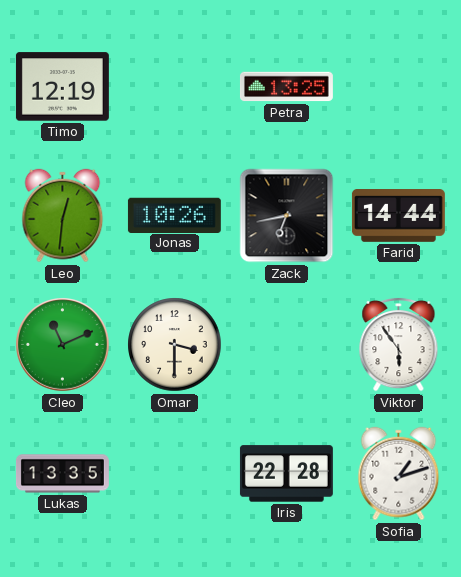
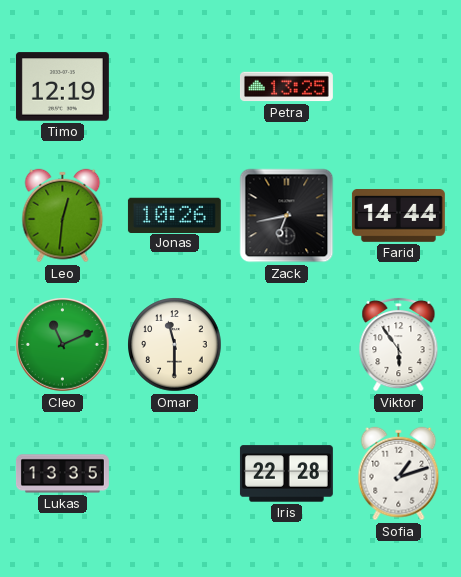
Omar: 3:30 -> 11:30
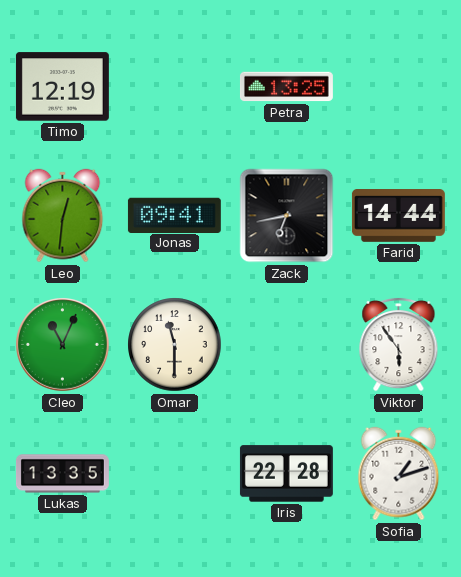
Jonas: 10:26 -> 09:41
Cleo: 11:11 -> 11:04
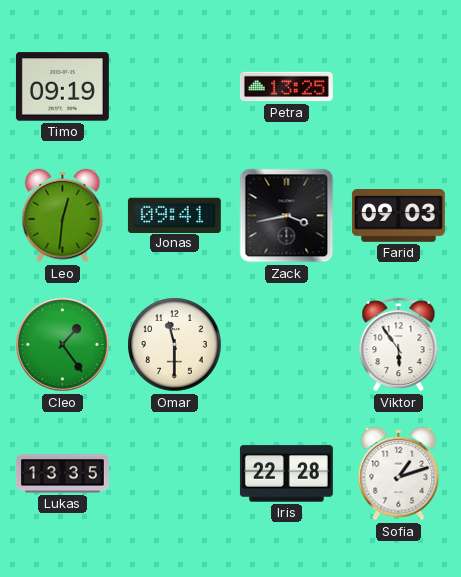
Timo: 12:19 -> 09:19
Zack: 6:43 -> 3:43
Farid: 14:44 -> 09:03
Cleo: 11:04 -> 1:24
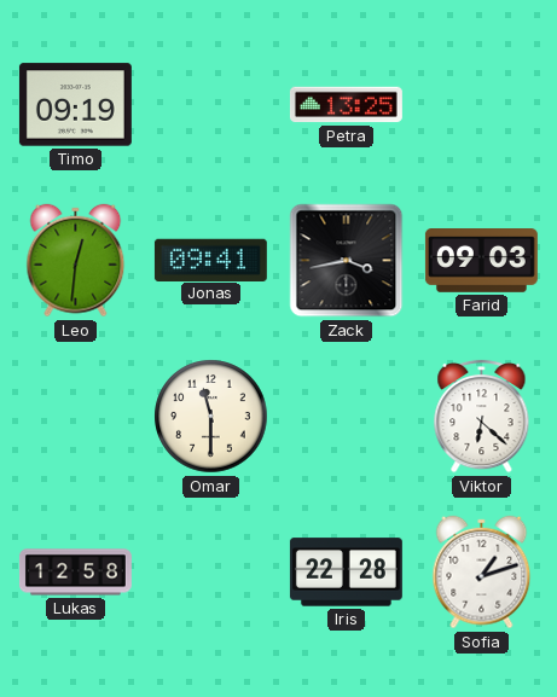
Cleo: 1:24 -> none
Viktor: 5:54 -> 6:22
Lukas: 13:35 -> 12:58
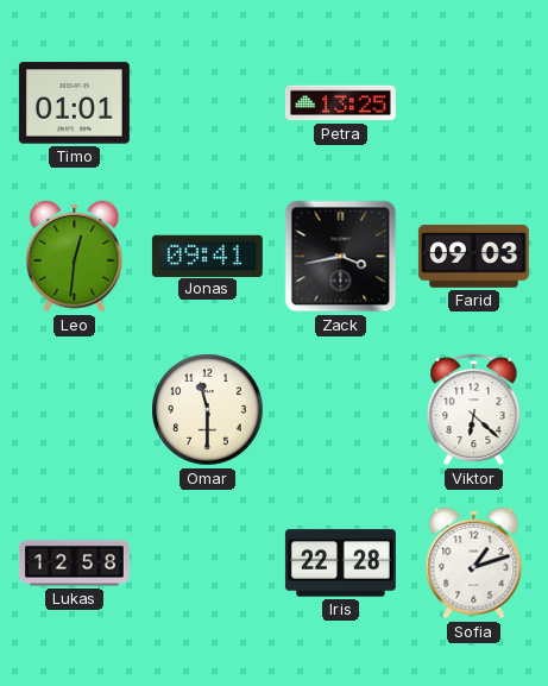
Timo: 09:19 -> 01:01
